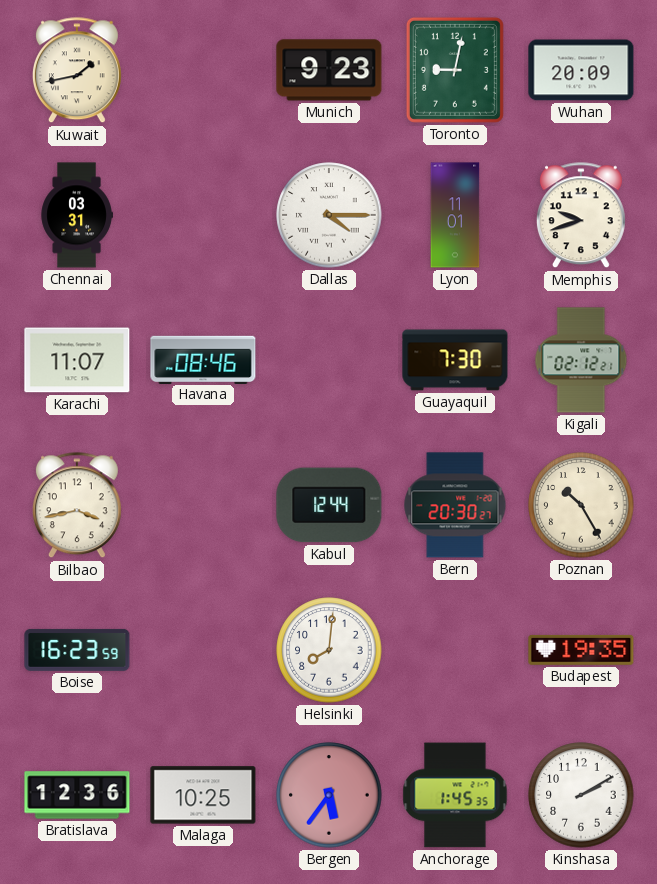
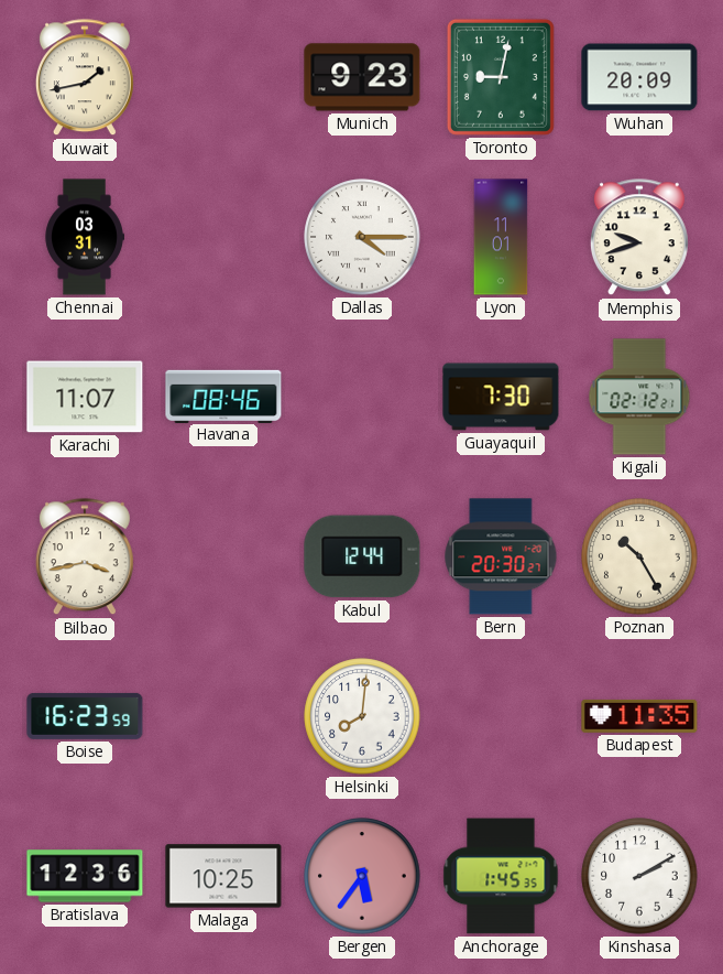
Budapest: 19:35 -> 11:35
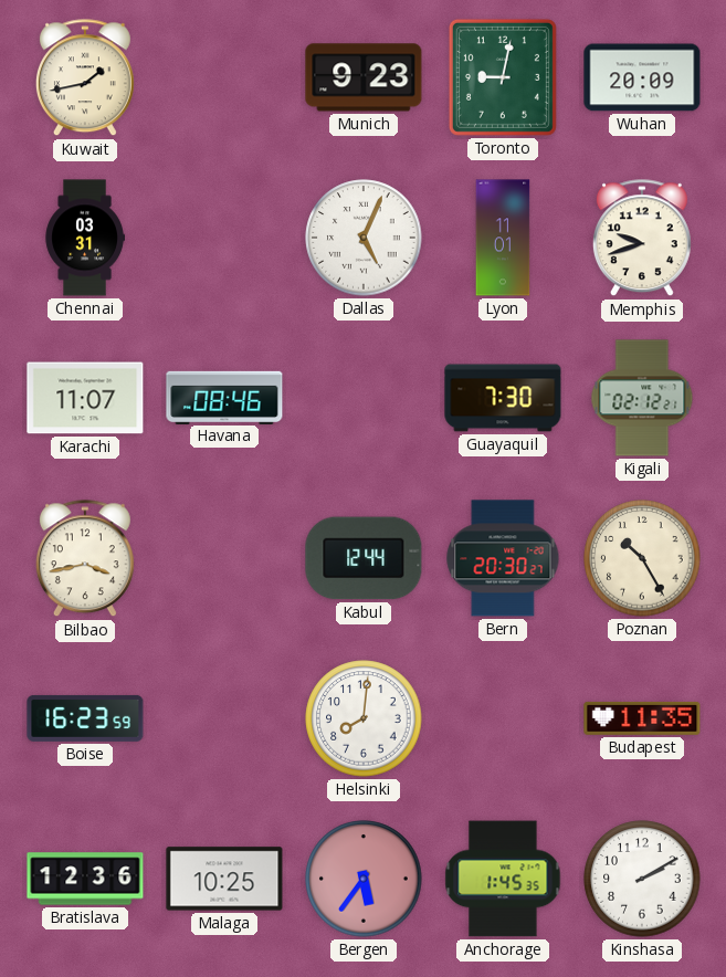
Dallas: 4:15 -> 5:04
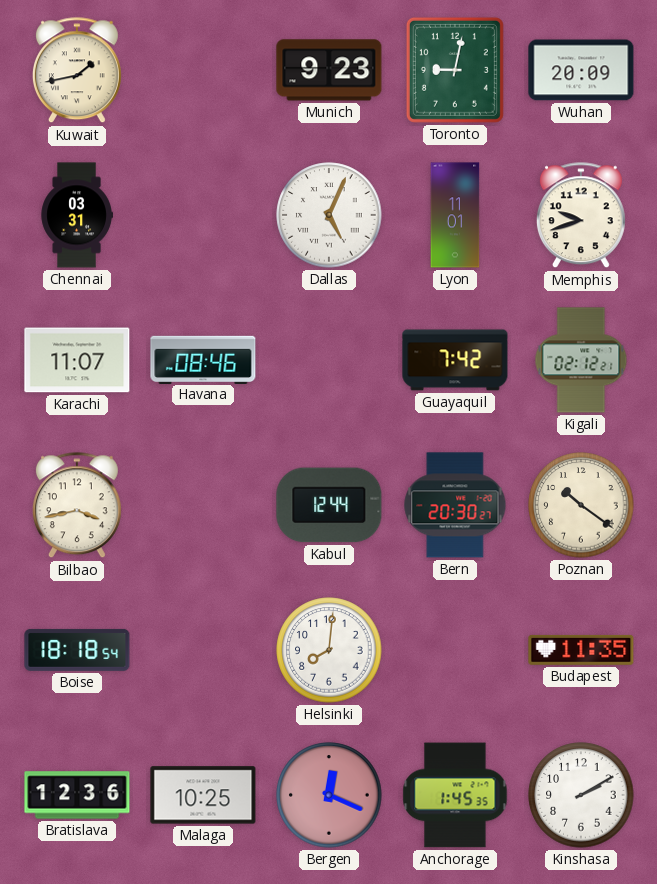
Guayaquil: 7:30 -> 7:42
Poznan: 10:25 -> 10:21
Boise: 16:23 -> 18:18
Bergen: 5:36 -> 12:19
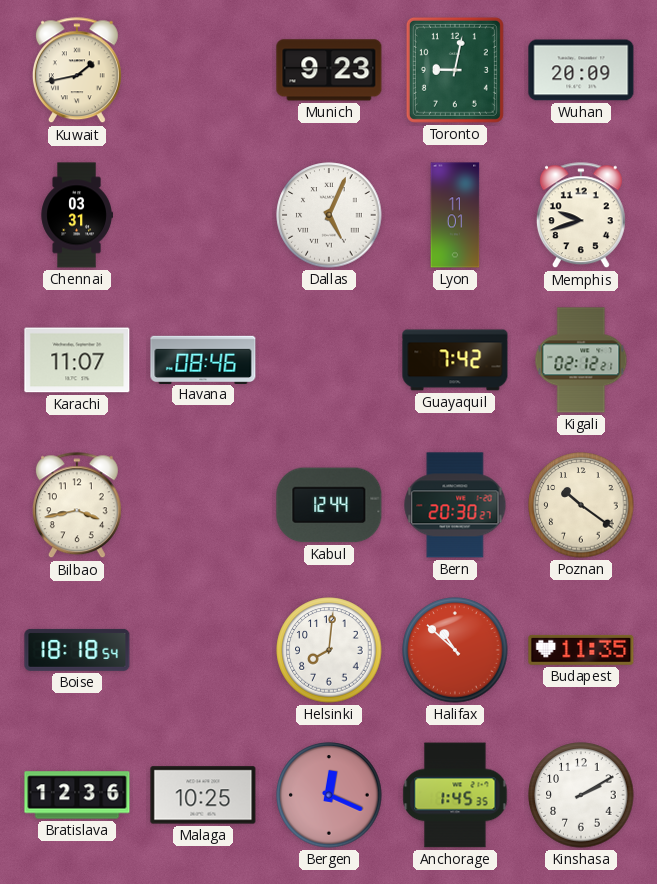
Halifax: none -> 10:52
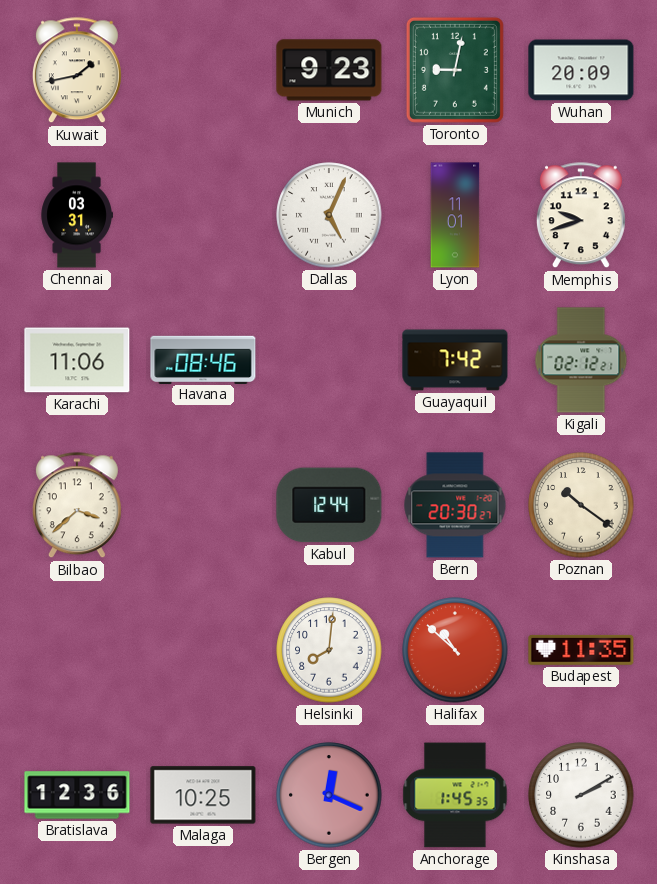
Karachi: 11:07 -> 11:06
Bilbao: 3:43 -> 3:38
Boise: 18:18 -> none
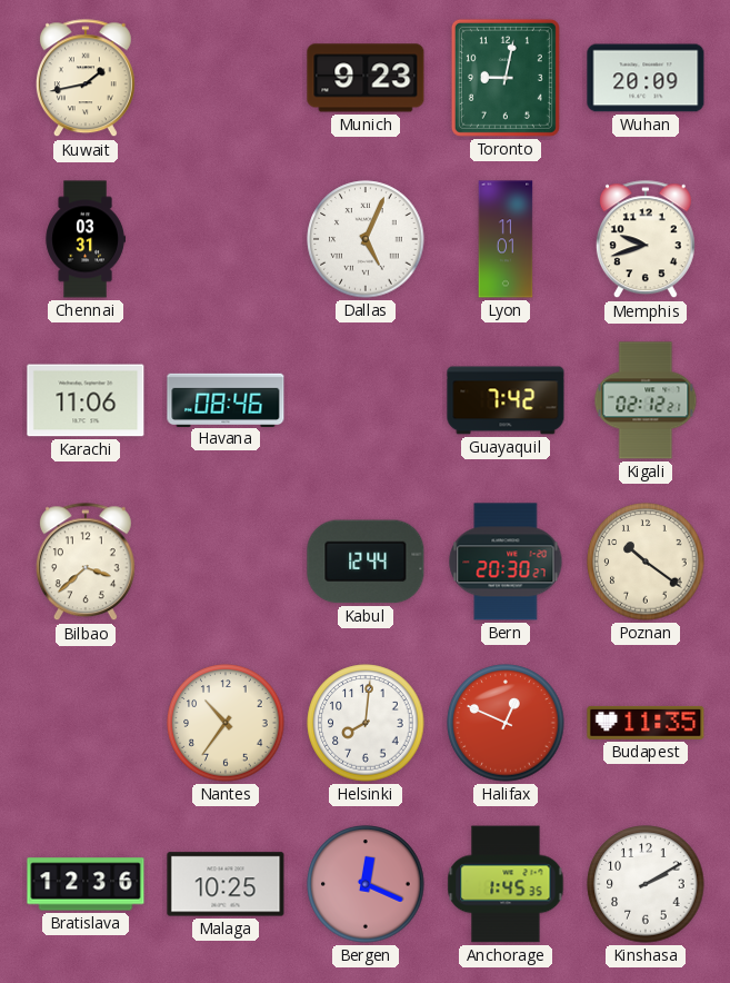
Nantes: none -> 10:36
Halifax: 10:52 -> 12:49
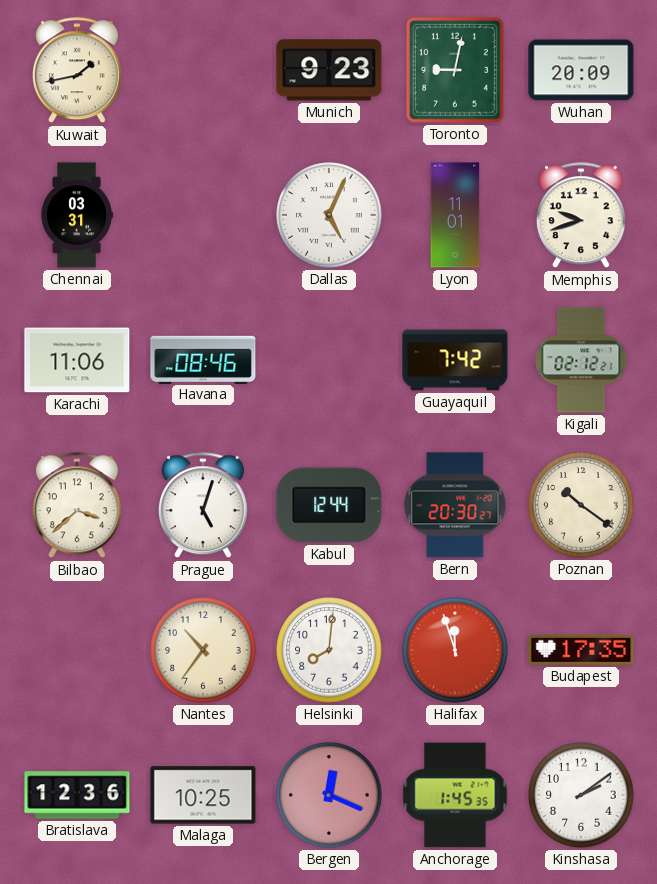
Prague: none -> 5:03
Halifax: 12:49 -> 11:57
Budapest: 11:35 -> 17:35
Kinshasa: 2:10 -> 2:09
